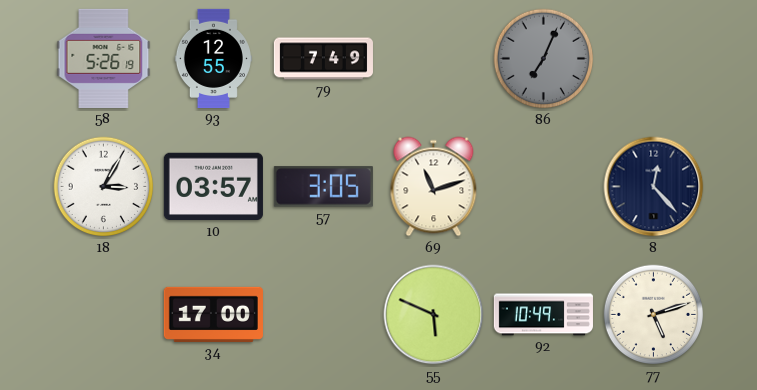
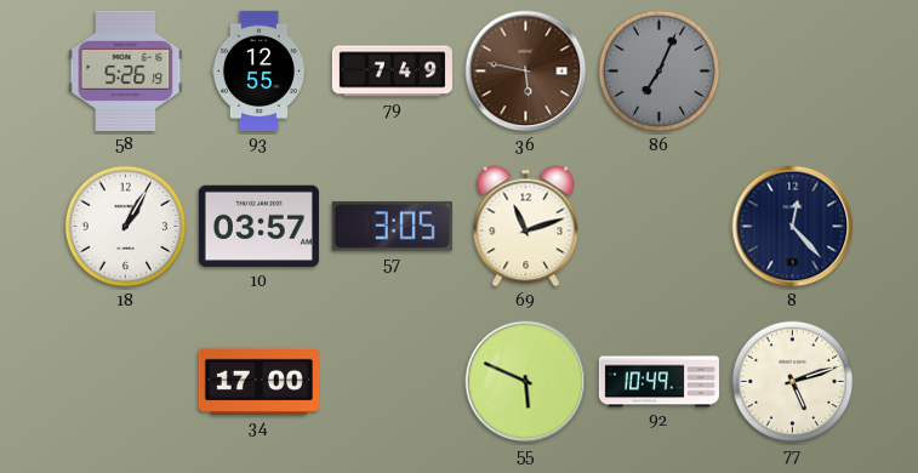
36: none -> 5:47
18: 3:05 -> 1:05
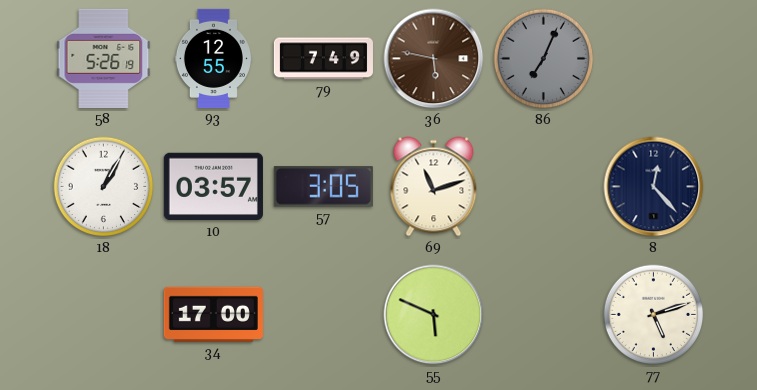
92: 10:49 -> none
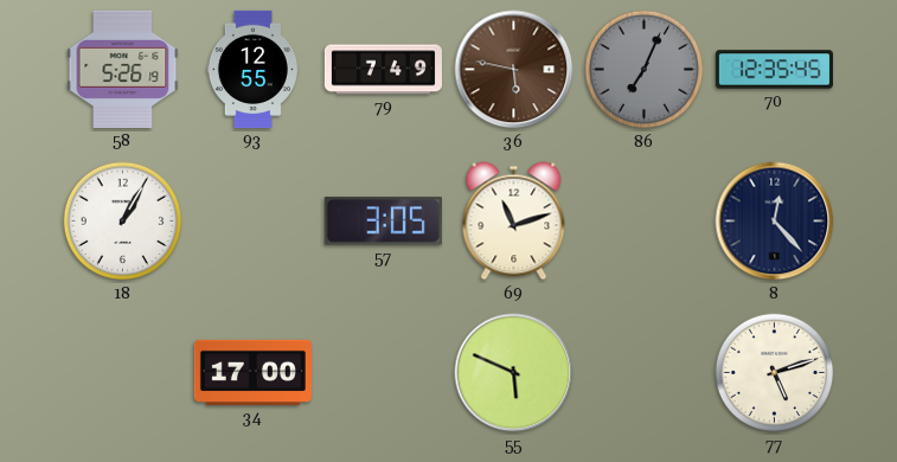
70: none -> 12:35
10: 03:57 -> none
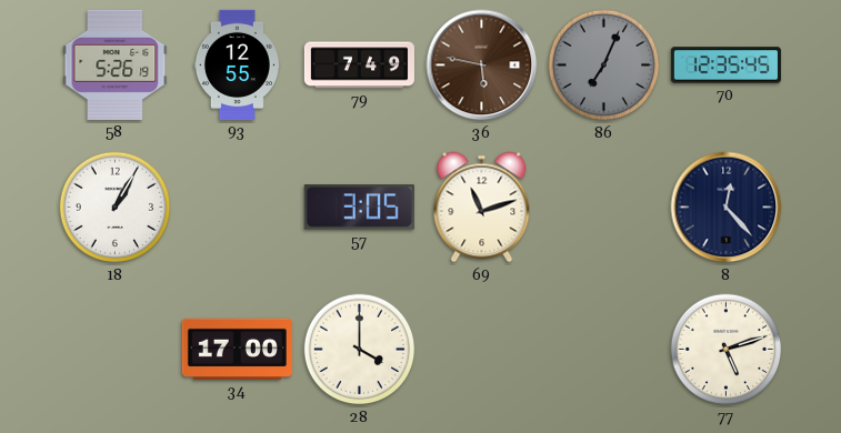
28: none -> 4:00
55: 5:49 -> none
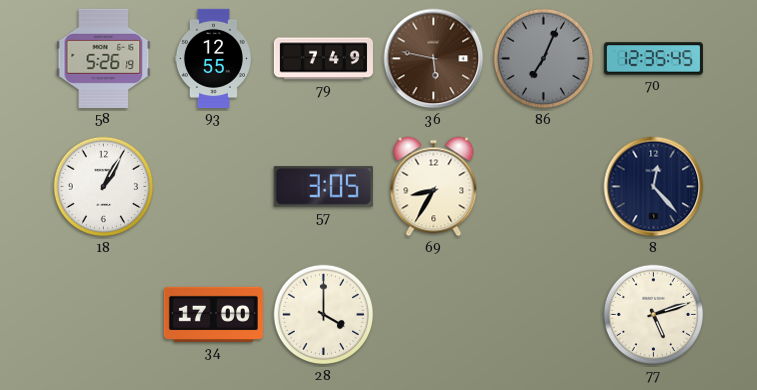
69: 11:12 -> 8:35
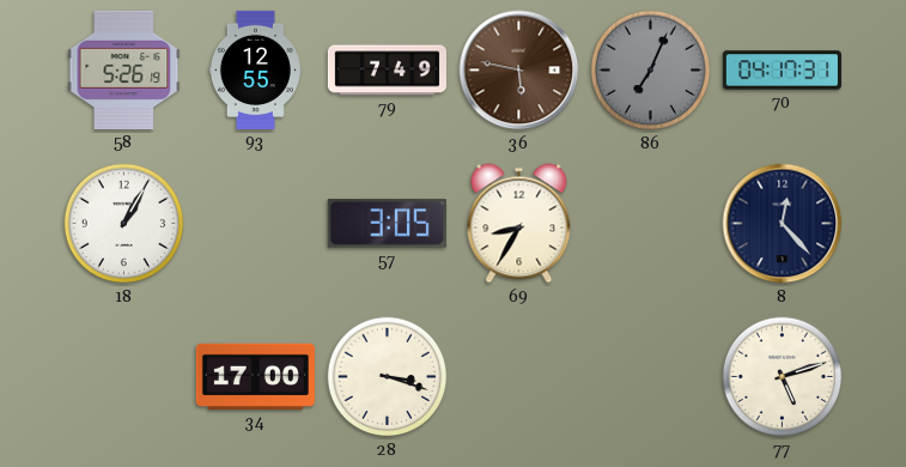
70: 12:35 -> 04:17
28: 4:00 -> 3:18
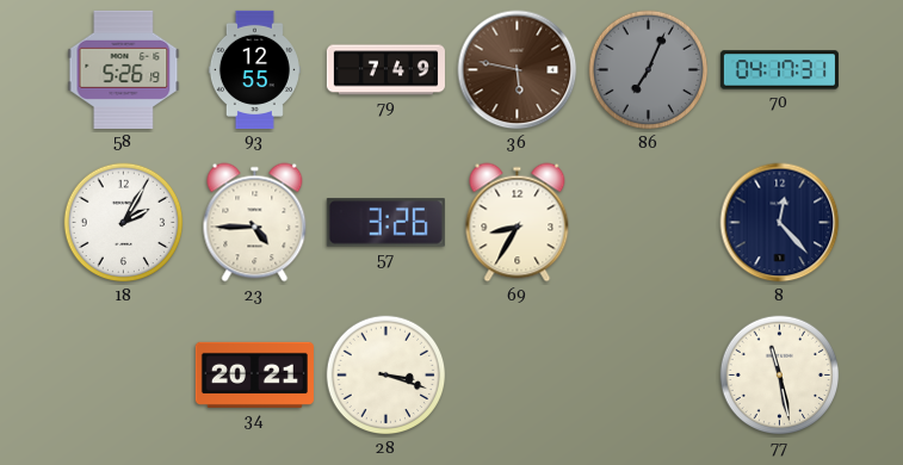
18: 1:05 -> 2:05
23: none -> 4:45
57: 3:05 -> 3:26
34: 17:00 -> 20:21
77: 5:12 -> 11:28
